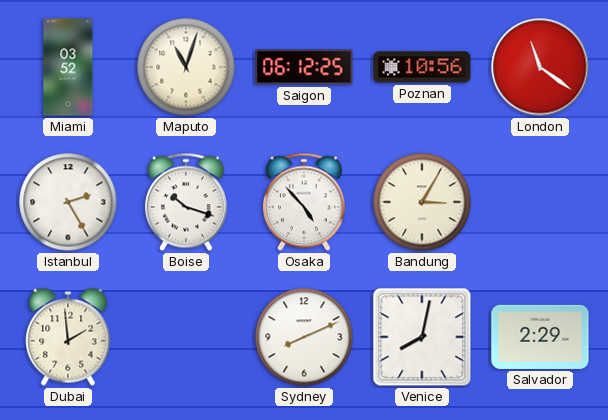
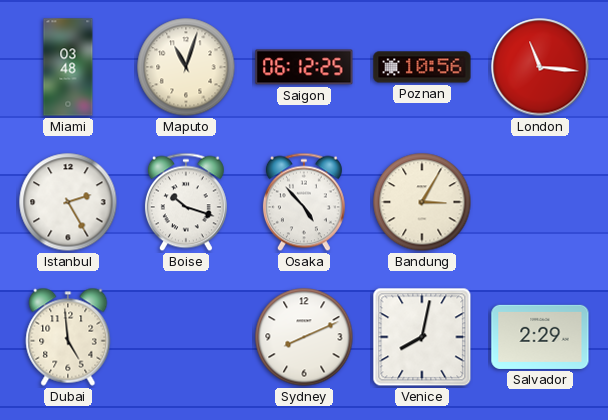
Miami: 03:52 -> 03:48
London: 11:21 -> 11:16
Dubai: 1:59 -> 4:59
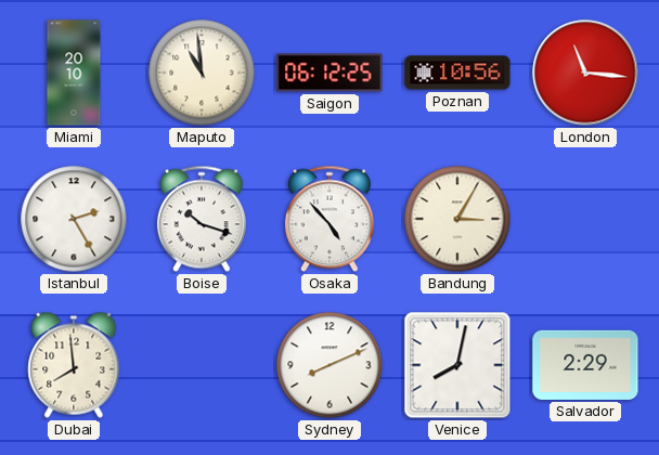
Miami: 03:48 -> 20:10
Maputo: 11:03 -> 10:59
Dubai: 4:59 -> 7:59
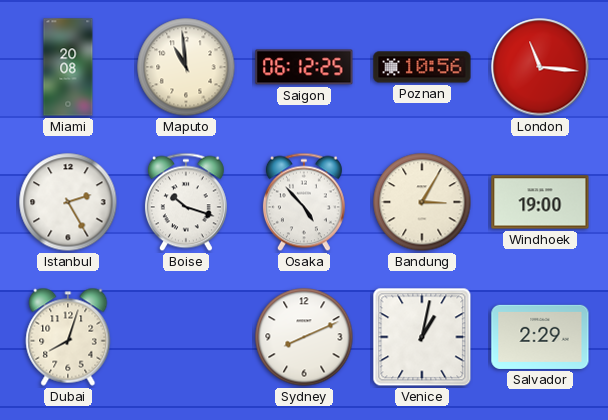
Miami: 20:10 -> 20:08
Windhoek: none -> 19:00
Dubai: 7:59 -> 8:03
Venice: 8:02 -> 1:02
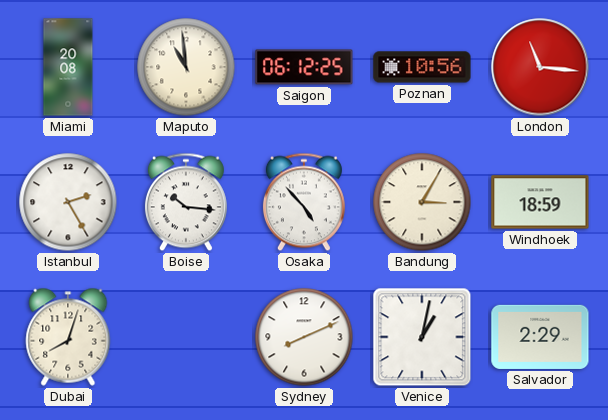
Boise: 10:18 -> 10:16
Windhoek: 19:00 -> 18:59
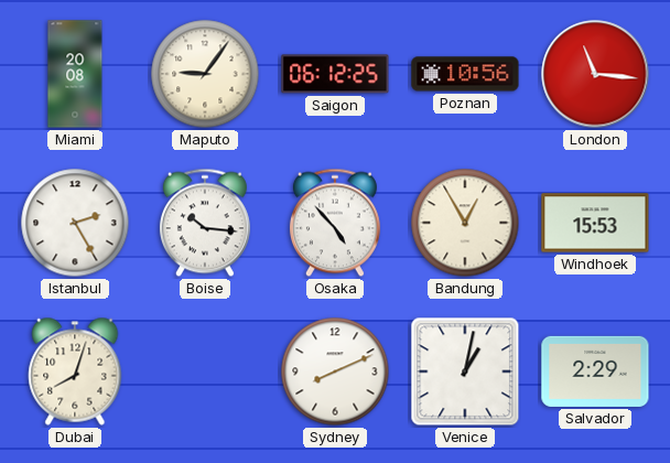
Maputo: 10:59 -> 9:06
Bandung: 3:05 -> 12:55
Windhoek: 18:59 -> 15:53
